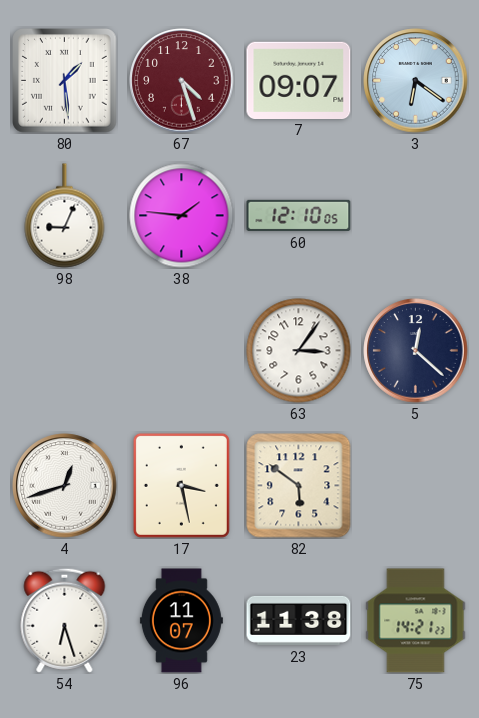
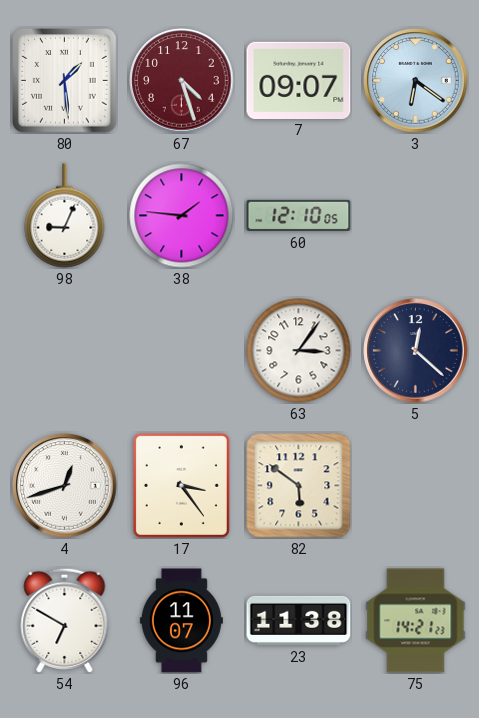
17: 3:28 -> 3:24
54: 6:27 -> 6:50
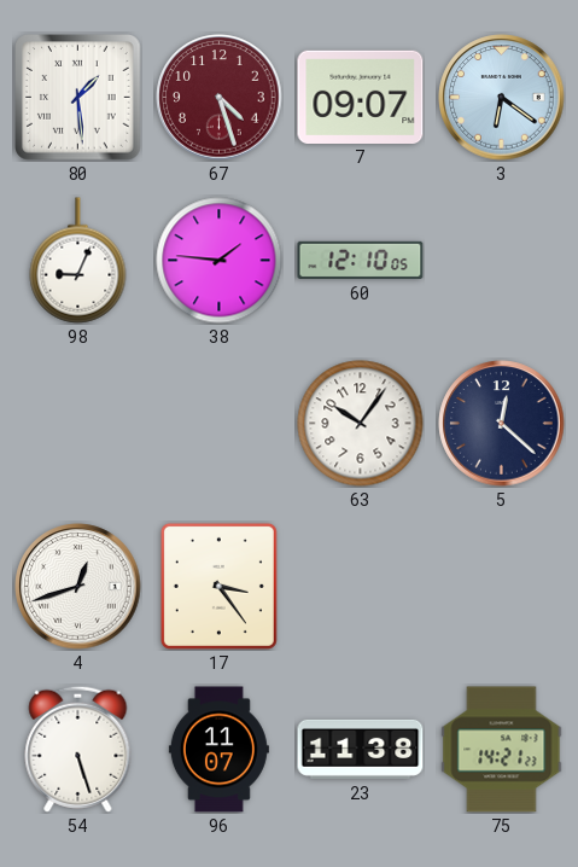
63: 3:06 -> 10:06
82: 5:51 -> none
54: 6:50 -> 5:27
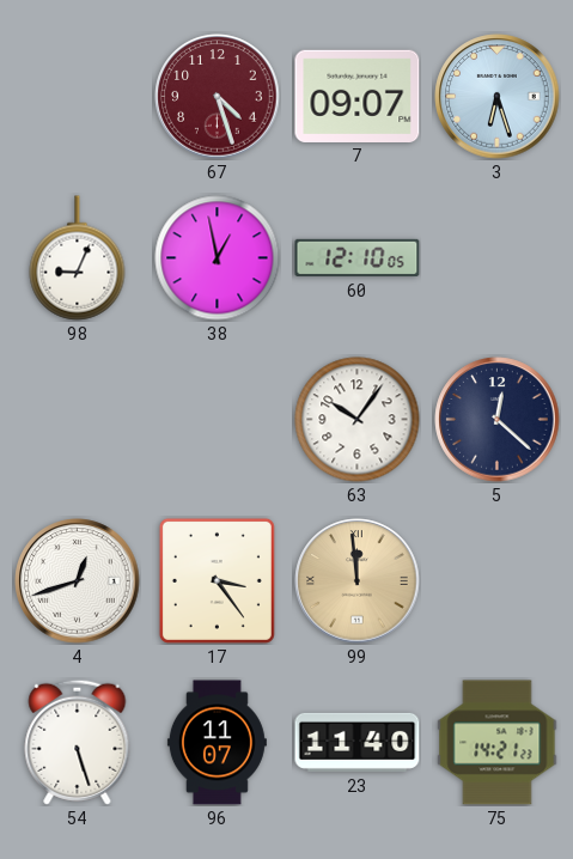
80: 1:29 -> none
3: 6:21 -> 6:27
38: 1:46 -> 12:58
99: none -> 11:59
23: 11:38 -> 11:40
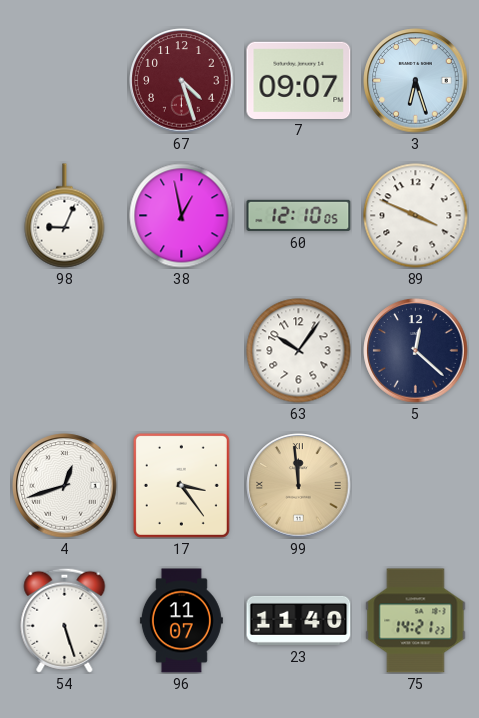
89: none -> 3:49
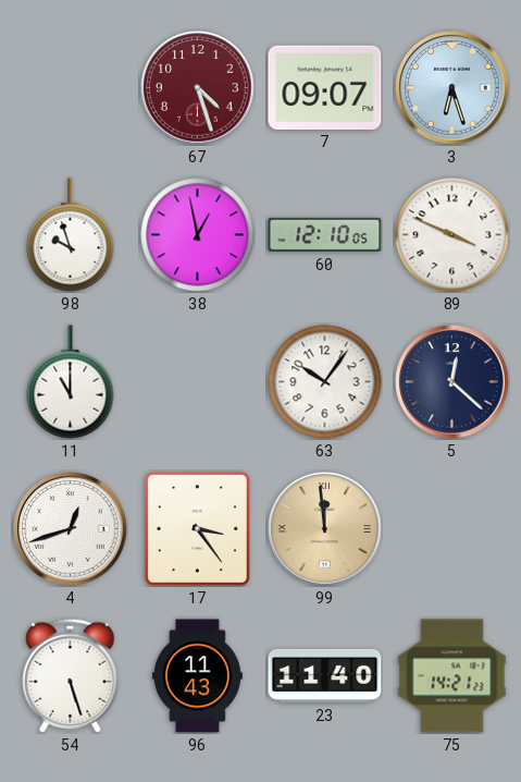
98: 9:04 -> 9:57
11: none -> 11:00
96: 11:07 -> 11:43
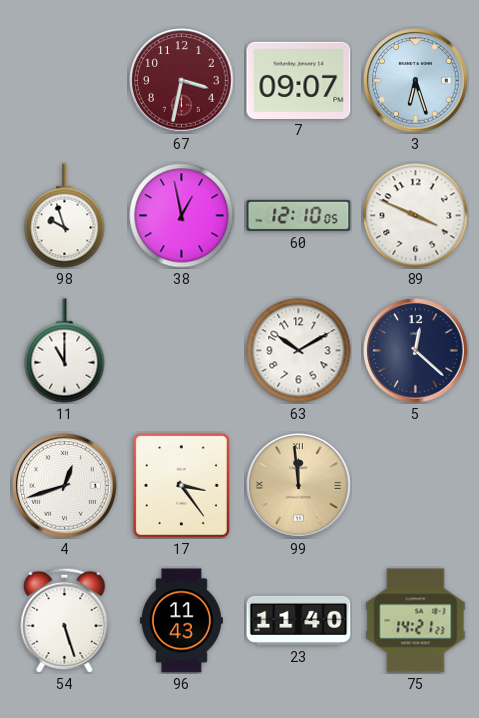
67: 4:27 -> 3:32
63: 10:06 -> 10:10
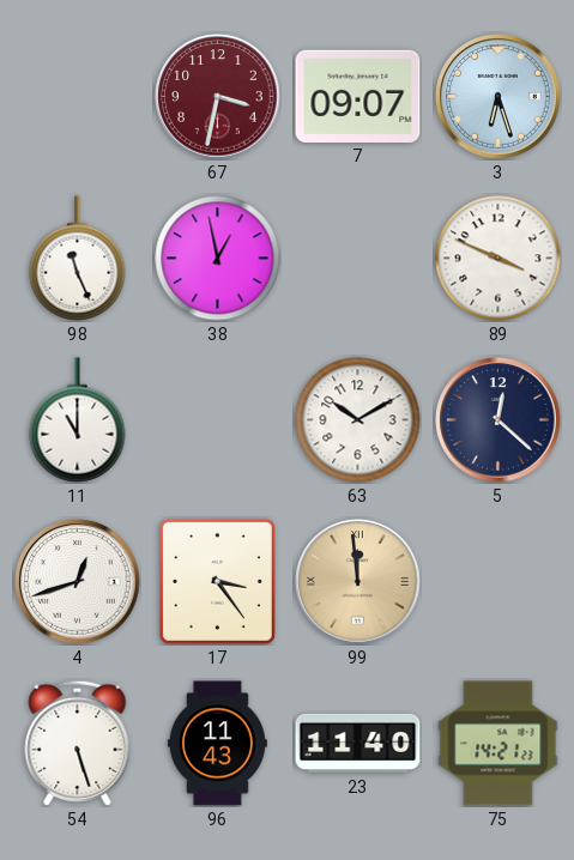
98: 9:57 -> 11:26
60: 12:10 -> none
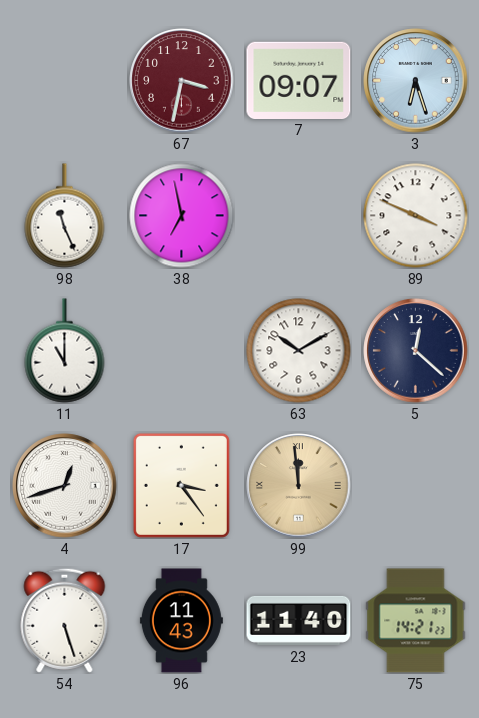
38: 12:58 -> 6:58
